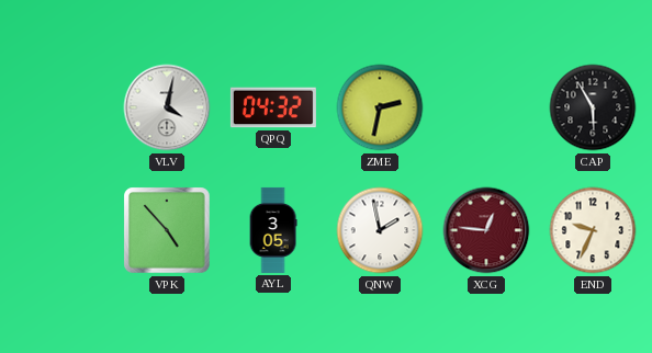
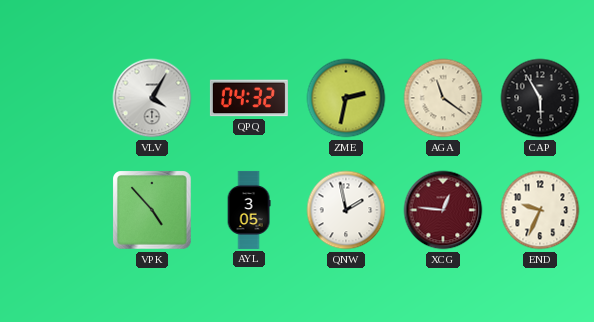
VLV: 4:02 -> 4:05
AGA: none -> 11:21
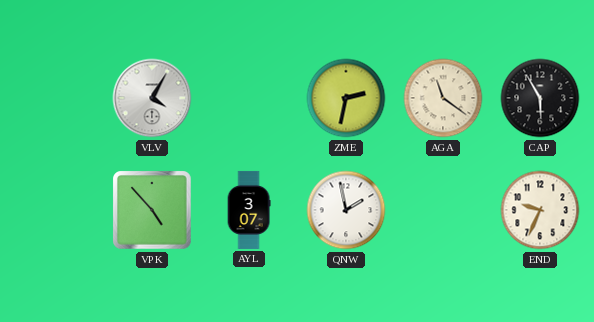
QPQ: 04:32 -> none
AYL: 3:05 -> 3:07
XCG: 12:46 -> none
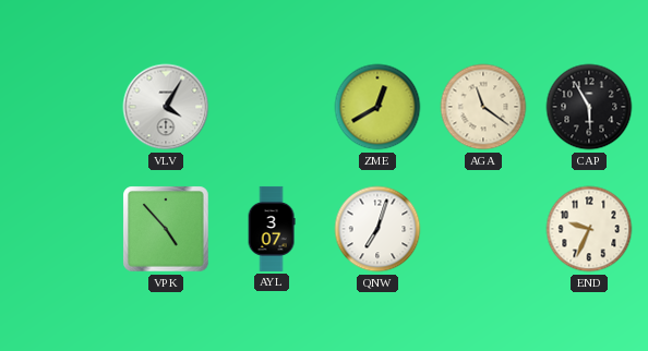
ZME: 2:32 -> 12:40
QNW: 1:58 -> 7:03
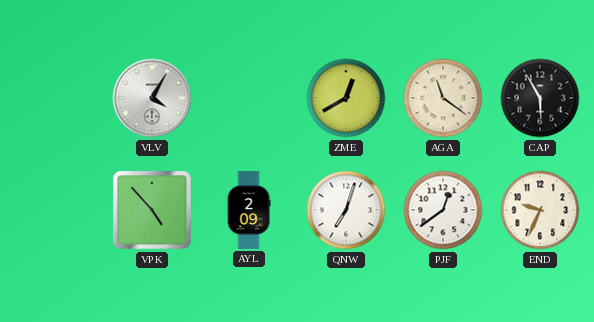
AYL: 3:07 -> 2:09
PJF: none -> 12:39
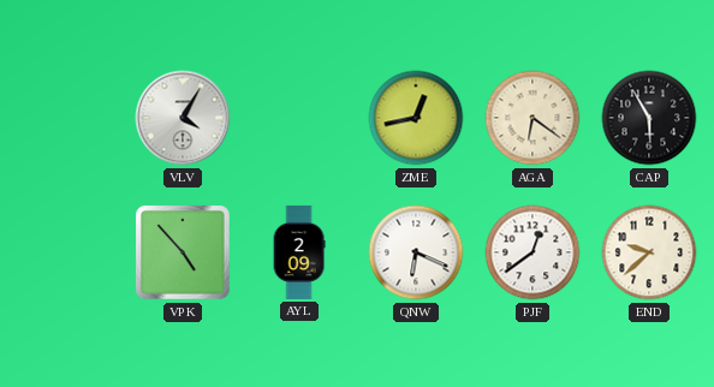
ZME: 12:40 -> 12:43
AGA: 11:21 -> 6:21
QNW: 7:03 -> 6:19
END: 9:34 -> 9:38
